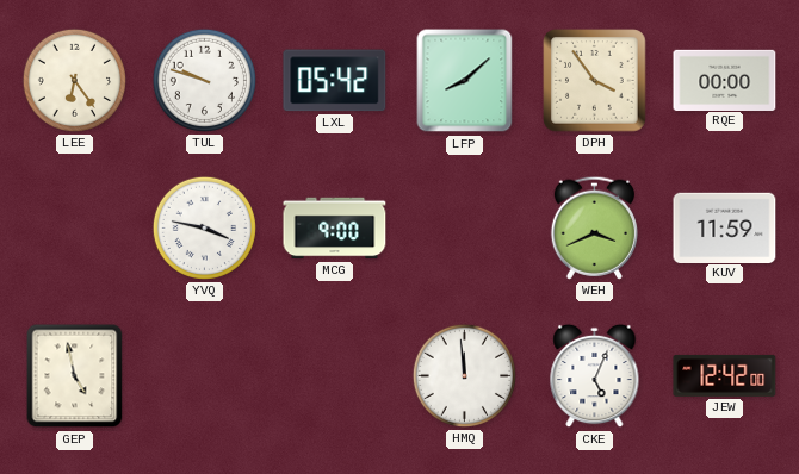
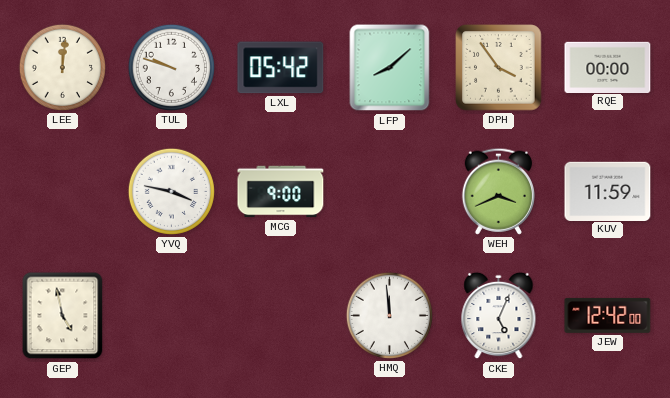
LEE: 6:24 -> 12:01
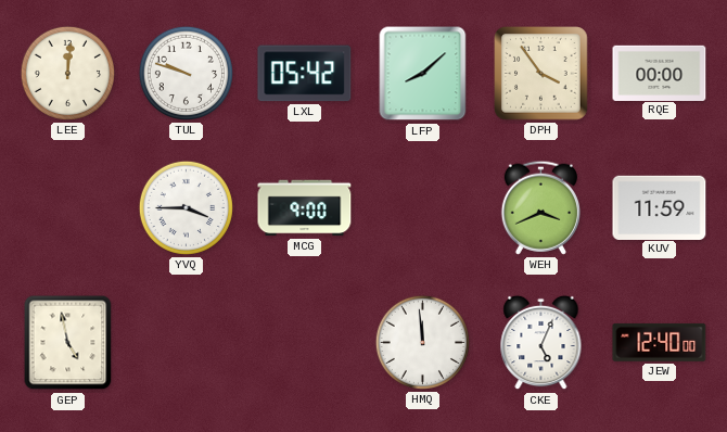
YVQ: 3:47 -> 3:45
JEW: 12:42 -> 12:40
